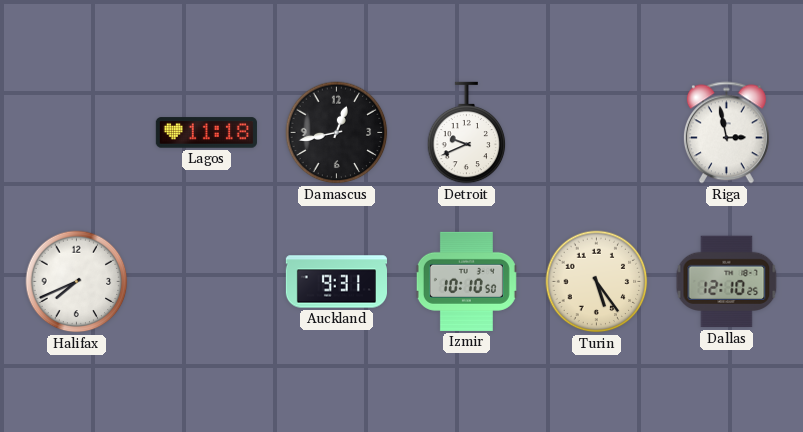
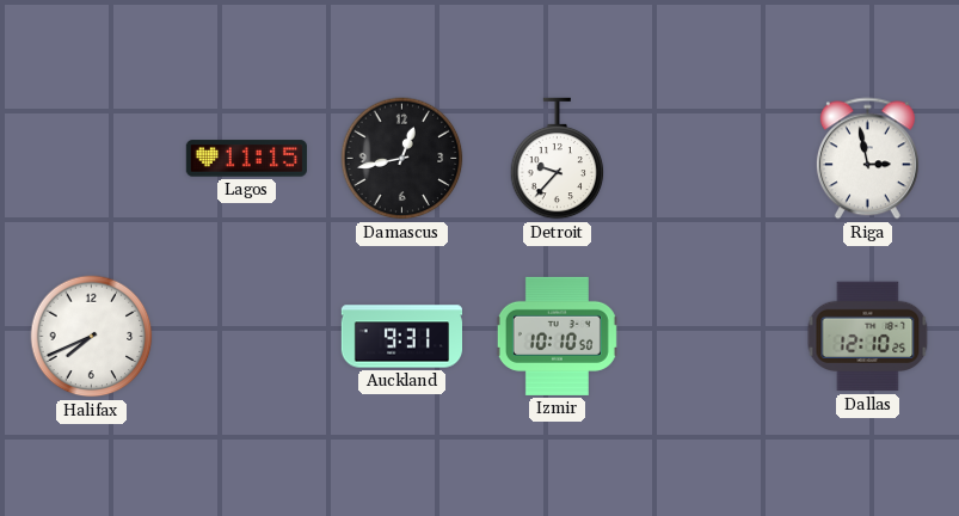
Lagos: 11:18 -> 11:15
Detroit: 9:41 -> 9:37
Turin: 5:24 -> none
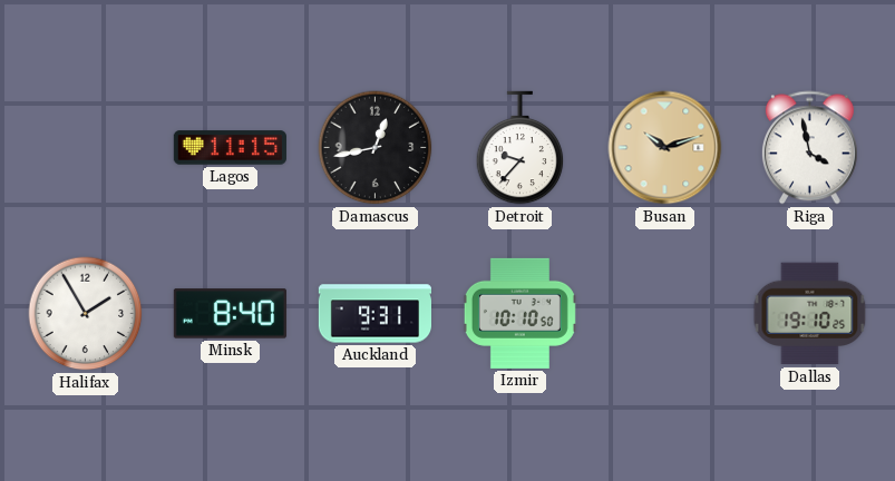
Busan: none -> 10:12
Riga: 2:58 -> 3:58
Halifax: 7:41 -> 1:55
Minsk: none -> 8:40
Dallas: 12:10 -> 19:10
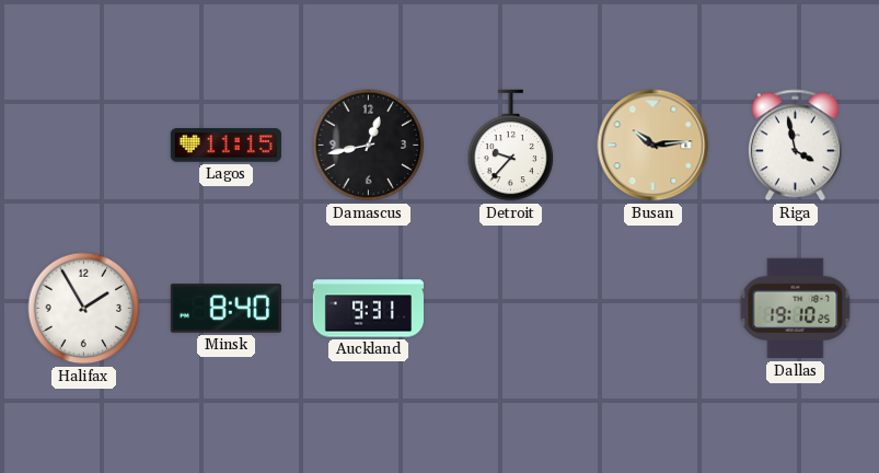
Busan: 10:12 -> 10:14
Izmir: 10:10 -> none
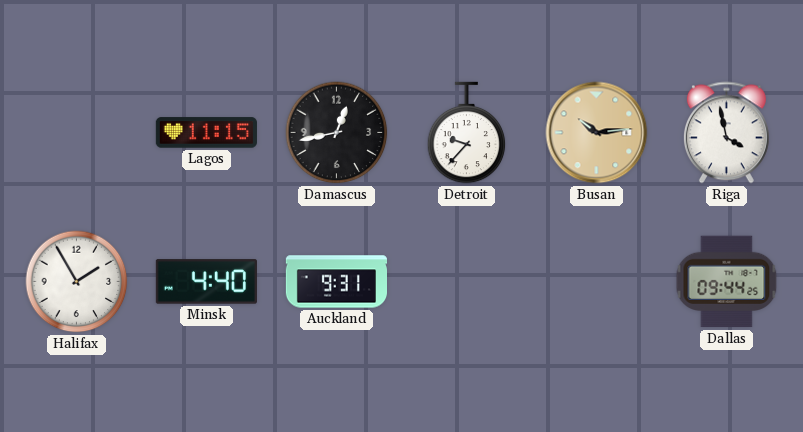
Minsk: 8:40 -> 4:40
Dallas: 19:10 -> 09:44
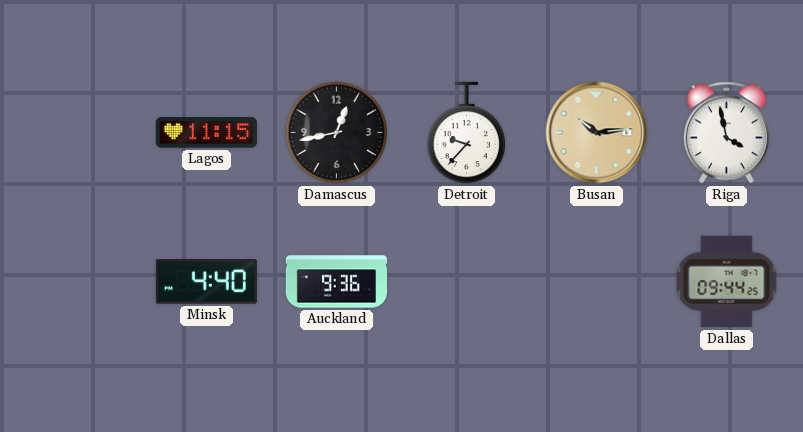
Halifax: 1:55 -> none
Auckland: 9:31 -> 9:36
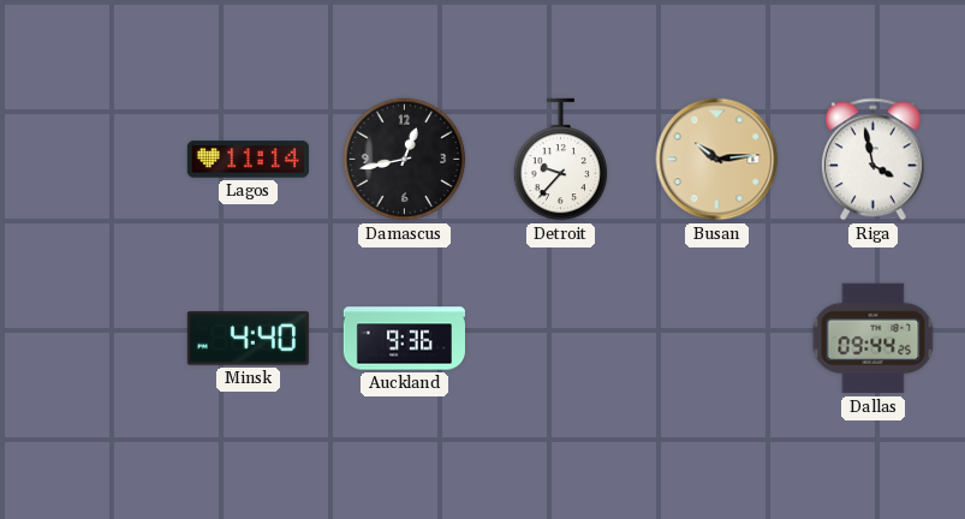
Lagos: 11:15 -> 11:14
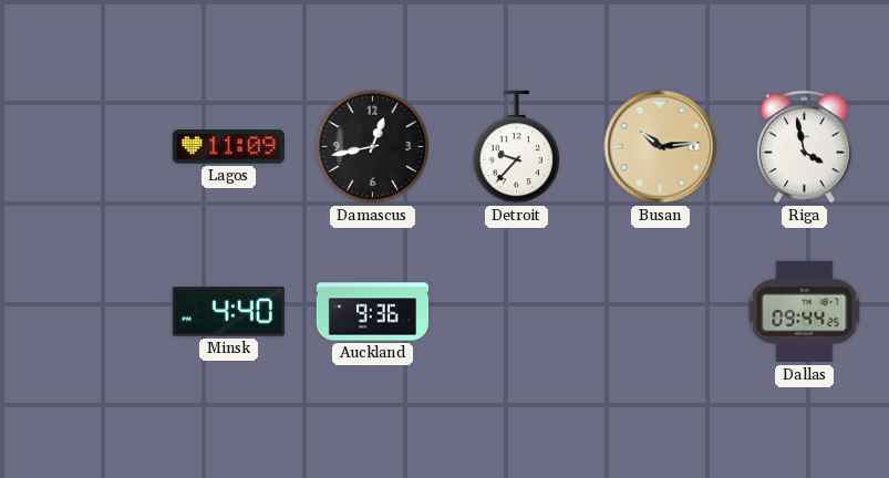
Lagos: 11:14 -> 11:09
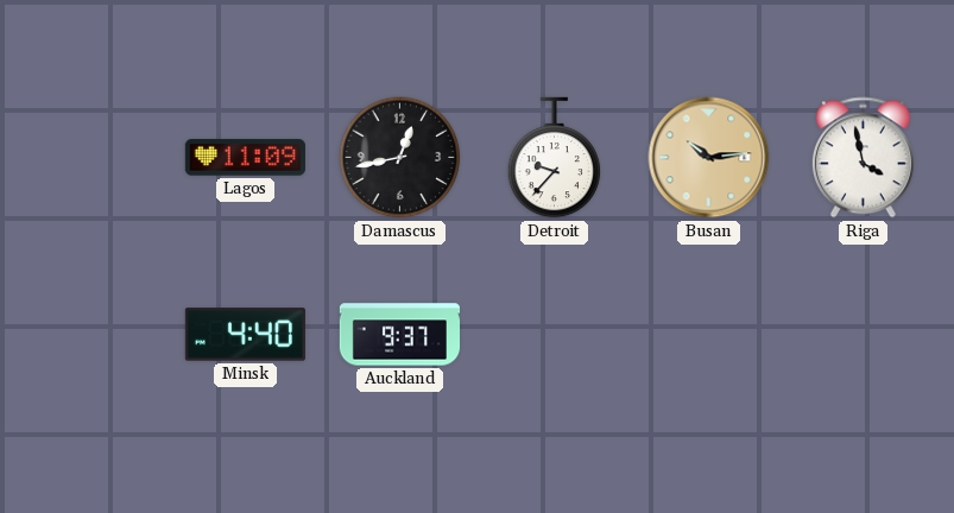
Auckland: 9:36 -> 9:37
Dallas: 09:44 -> none
